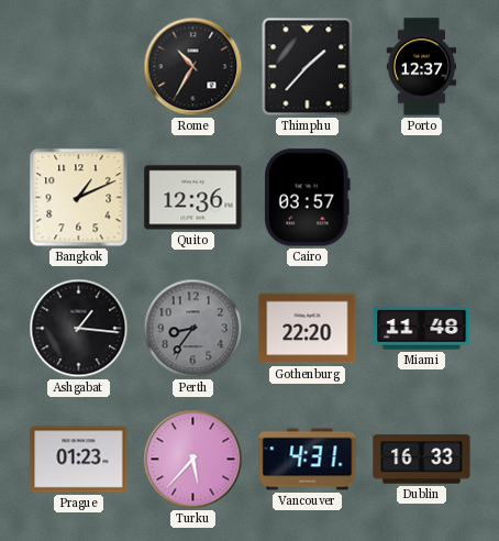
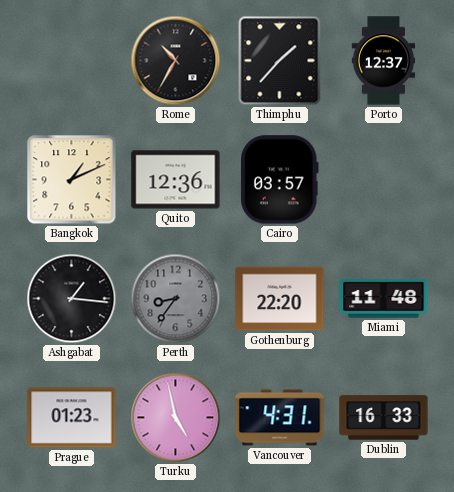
Turku: 5:37 -> 4:58
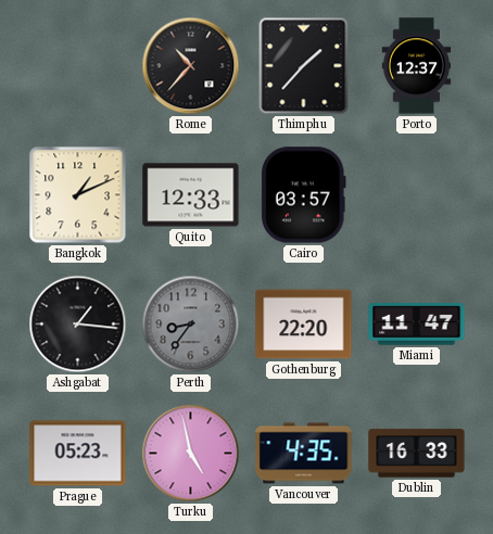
Rome: 10:35 -> 10:37
Quito: 12:36 -> 12:33
Miami: 11:48 -> 11:47
Prague: 01:23 -> 05:23
Vancouver: 4:31 -> 4:35
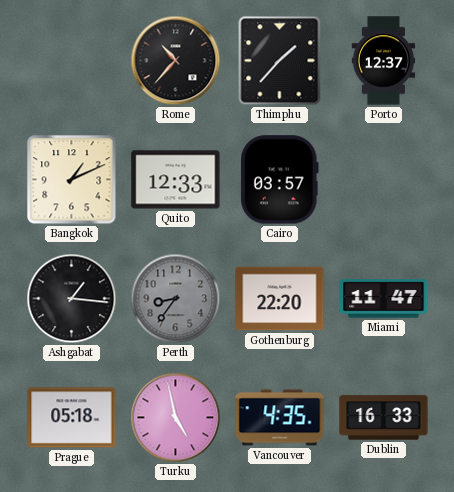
Prague: 05:23 -> 05:18
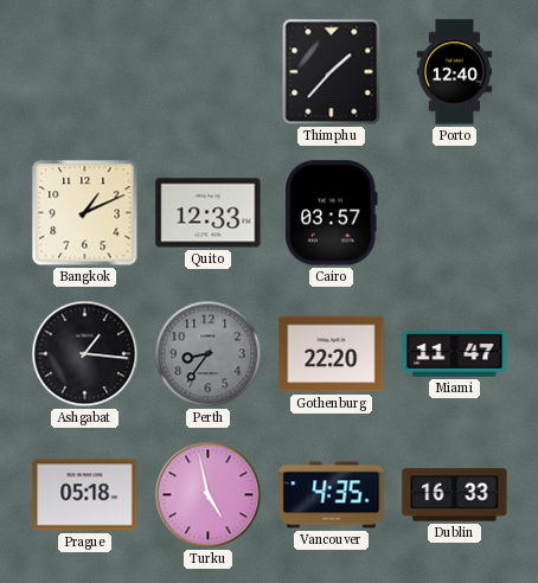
Rome: 10:37 -> none
Porto: 12:37 -> 12:40
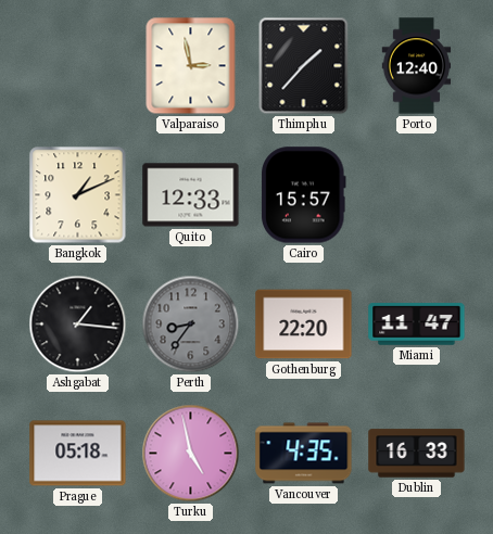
Valparaiso: none -> 2:58
Cairo: 03:57 -> 15:57
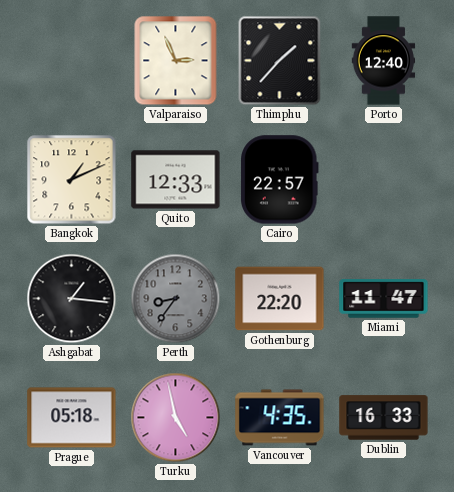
Valparaiso: 2:58 -> 2:56
Cairo: 15:57 -> 22:57
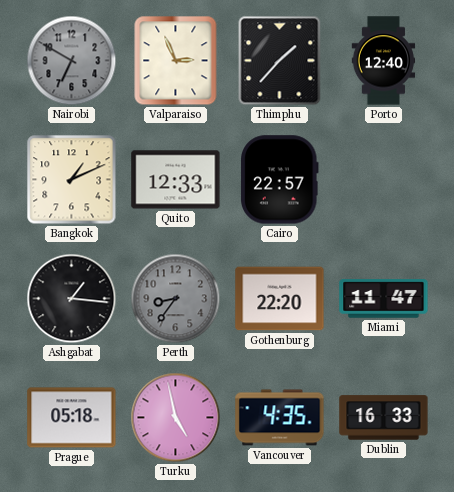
Nairobi: none -> 6:50
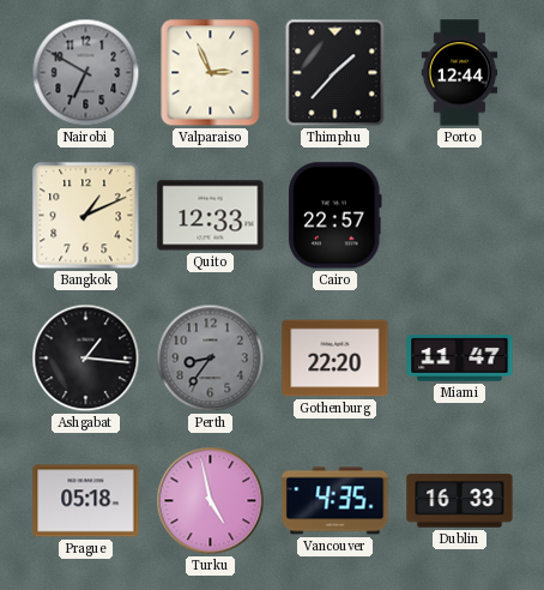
Porto: 12:40 -> 12:44
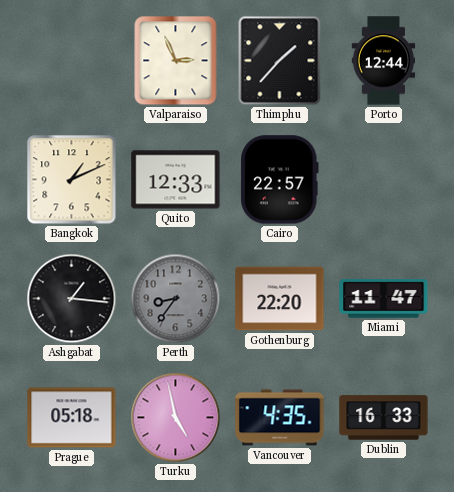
Nairobi: 6:50 -> none
